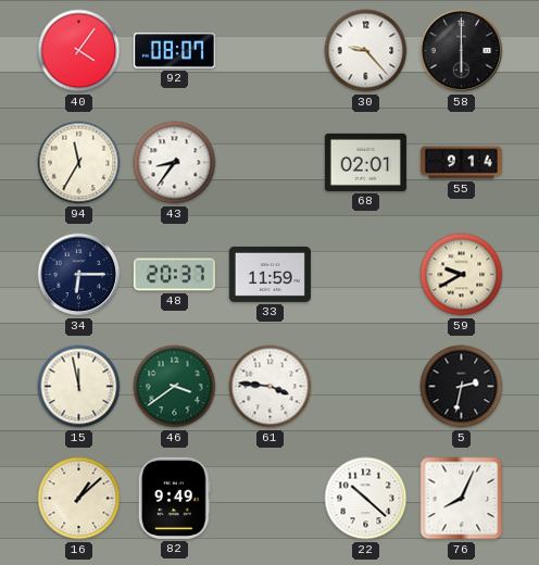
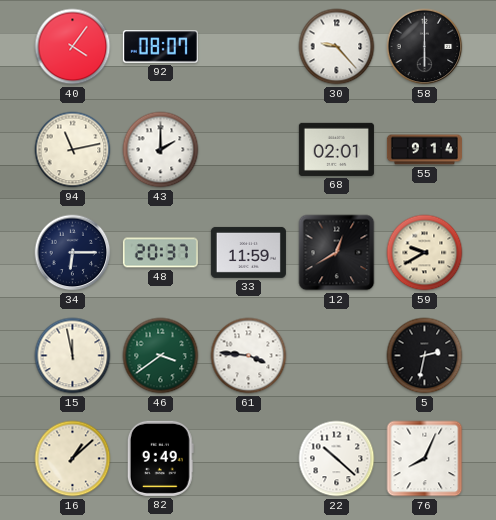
94: 11:35 -> 11:13
43: 8:36 -> 2:00
12: none -> 12:40
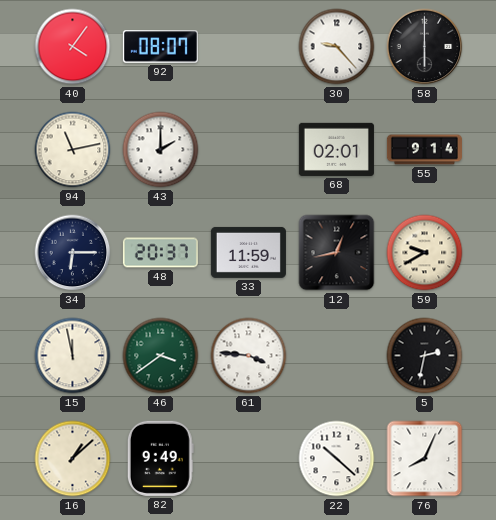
12: 12:40 -> 12:43
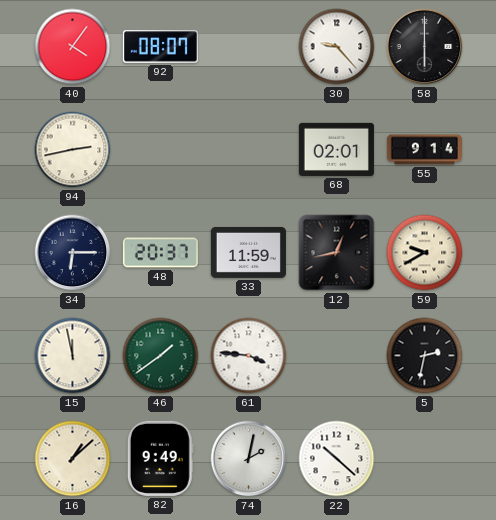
94: 11:13 -> 2:43
43: 2:00 -> none
46: 3:39 -> 1:39
74: none -> 2:02
76: 8:04 -> none
